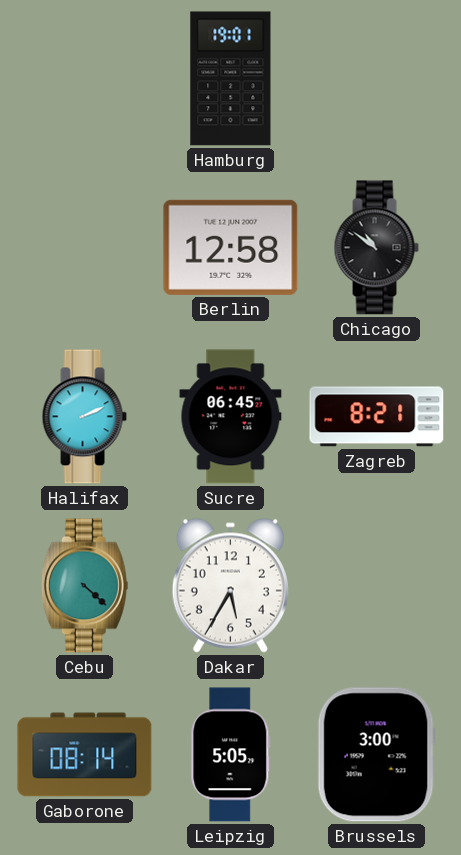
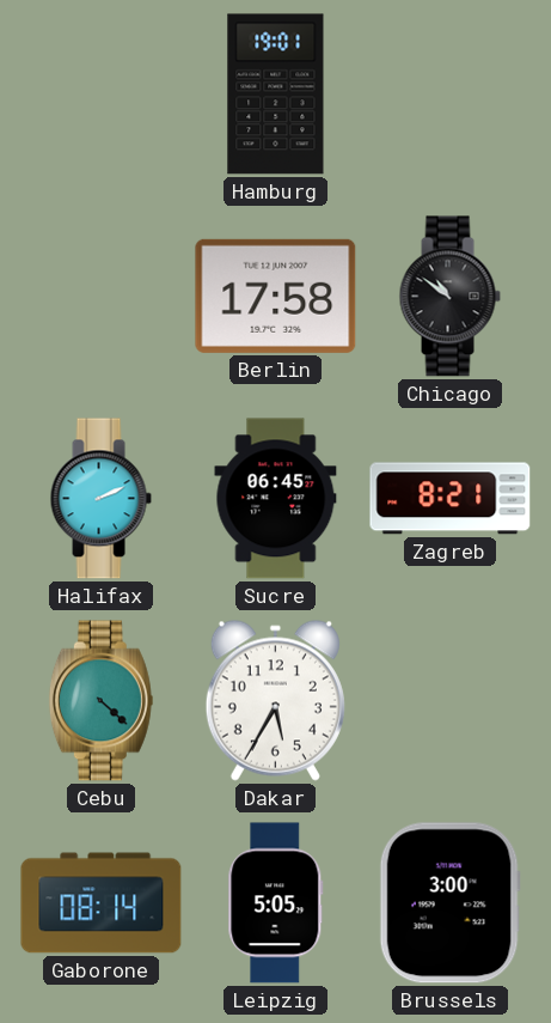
Berlin: 12:58 -> 17:58
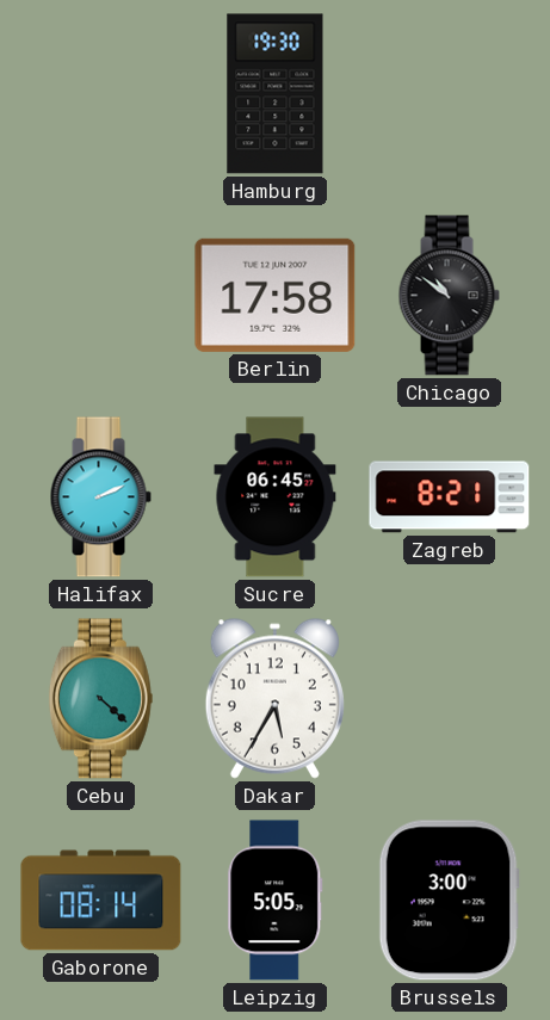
Hamburg: 19:01 -> 19:30
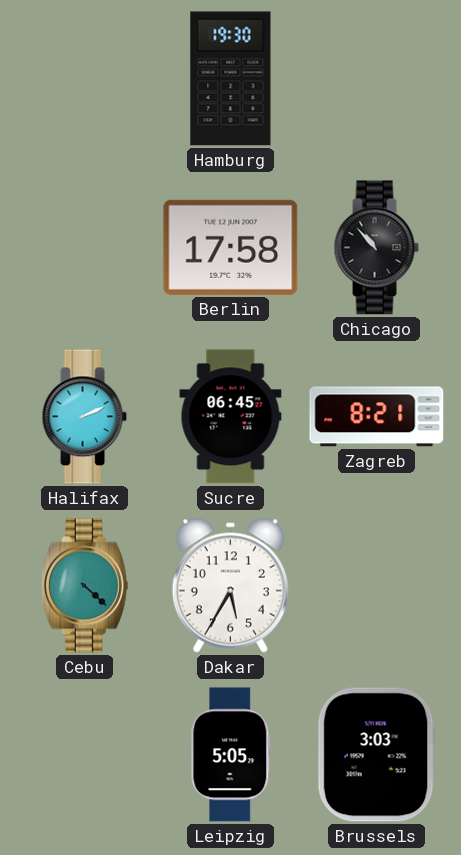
Chicago: 10:51 -> 10:53
Gaborone: 08:14 -> none
Brussels: 3:00 -> 3:03
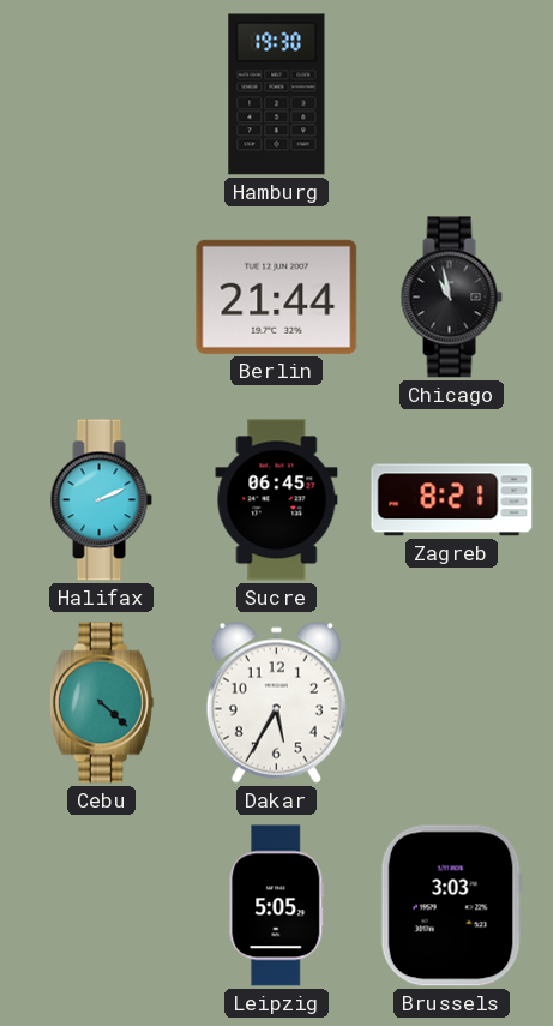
Berlin: 17:58 -> 21:44
Chicago: 10:53 -> 10:58
